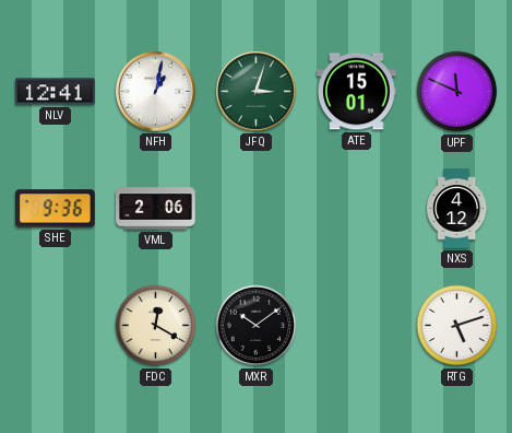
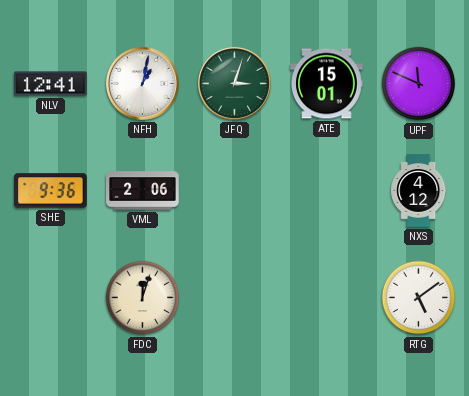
FDC: 12:20 -> 12:03
MXR: 10:09 -> none
RTG: 5:12 -> 5:09
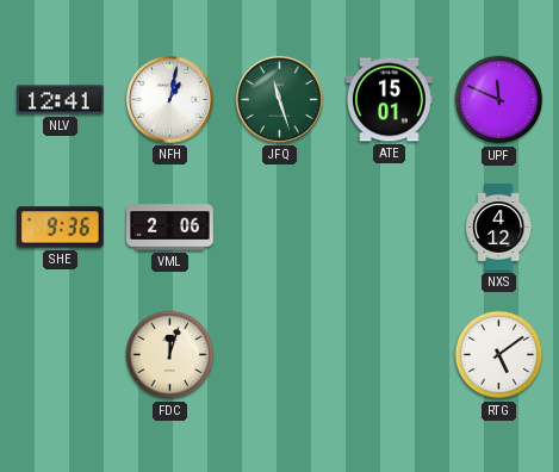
JFQ: 3:03 -> 11:27
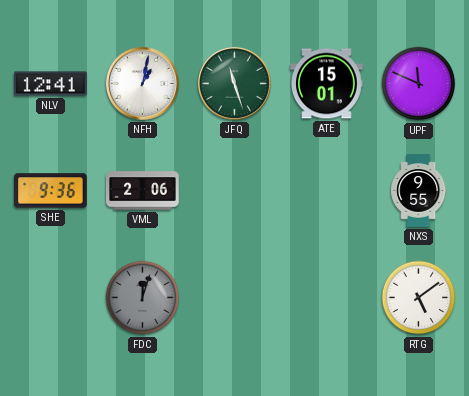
NXS: 4:12 -> 9:55
FDC dial: cream -> grey
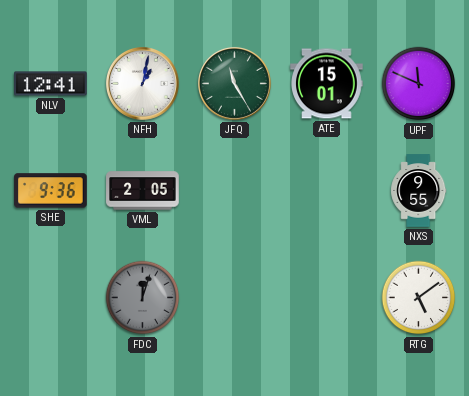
JFQ: 11:27 -> 11:25
VML: 2:06 -> 2:05
